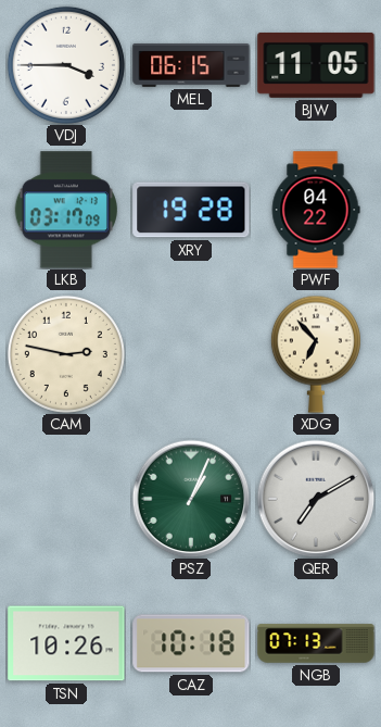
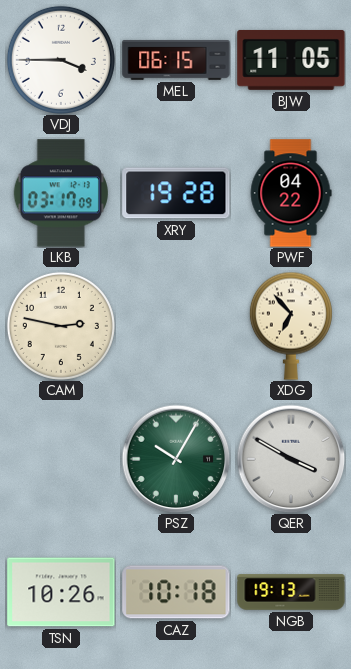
PSZ: 1:04 -> 10:05
QER: 7:10 -> 3:50
NGB: 07:13 -> 19:13
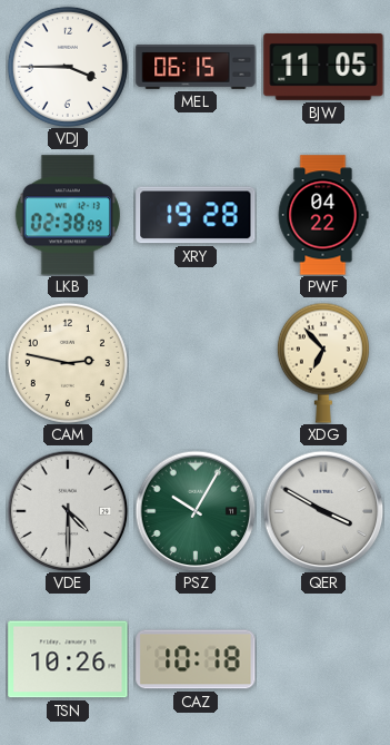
LKB: 03:17 -> 02:38
VDE: none -> 4:30
NGB: 19:13 -> none
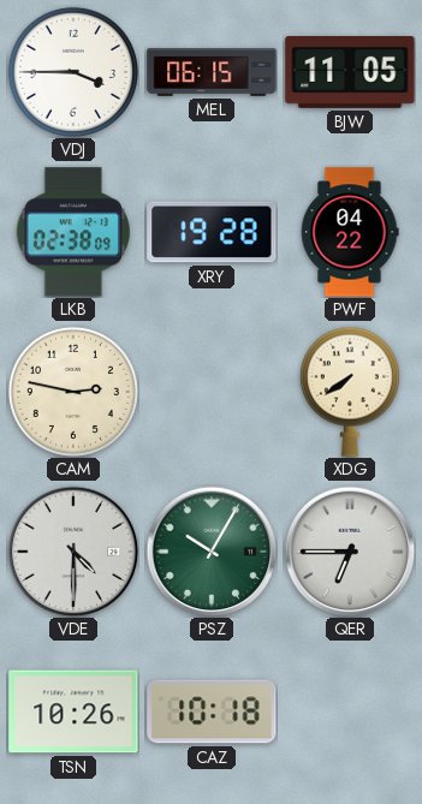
XDG: 6:53 -> 7:39
QER: 3:50 -> 6:45
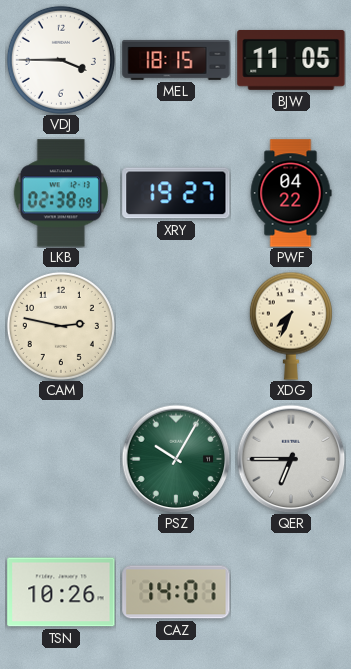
MEL: 06:15 -> 18:15
XRY: 19:28 -> 19:27
XDG: 7:39 -> 7:34
VDE: 4:30 -> none
CAZ: 10:18 -> 14:01
